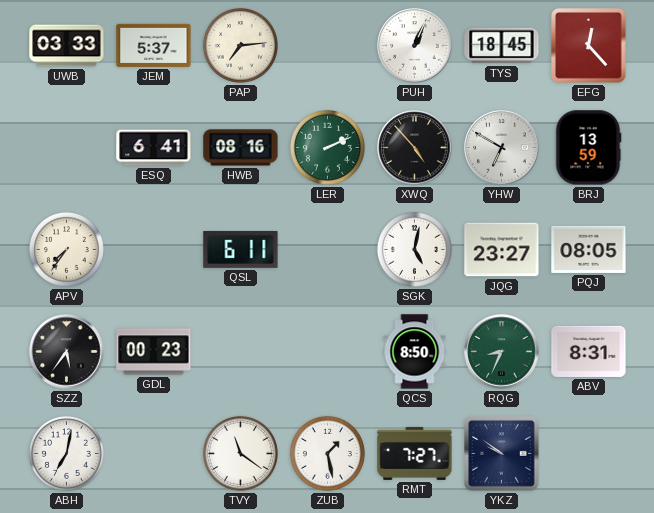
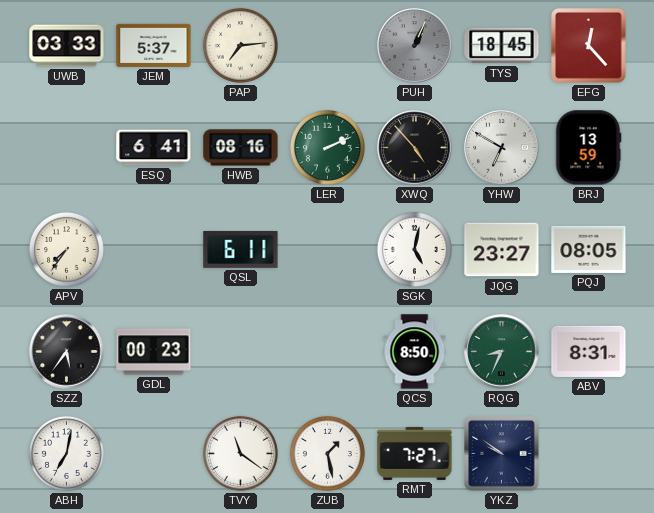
PUH dial: white -> grey
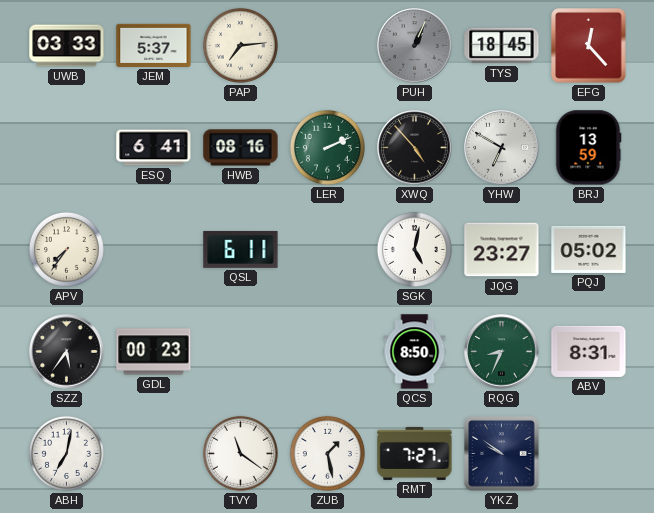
PQJ: 08:05 -> 05:02
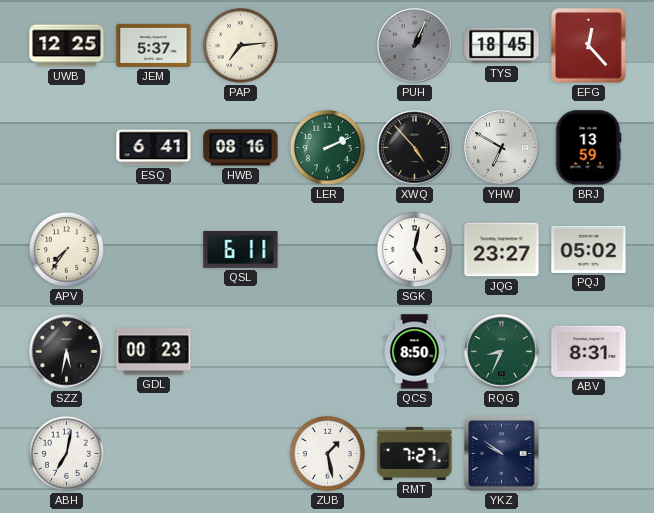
UWB: 03:33 -> 12:25
SZZ: 5:36 -> 5:32
TVY: 11:21 -> none
